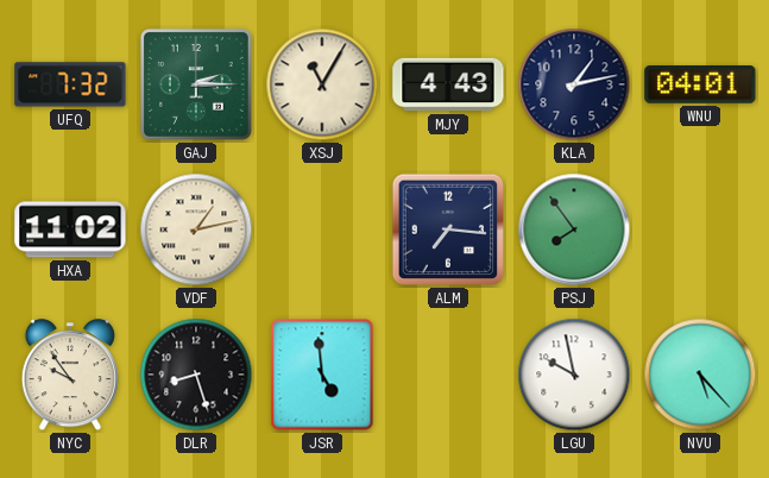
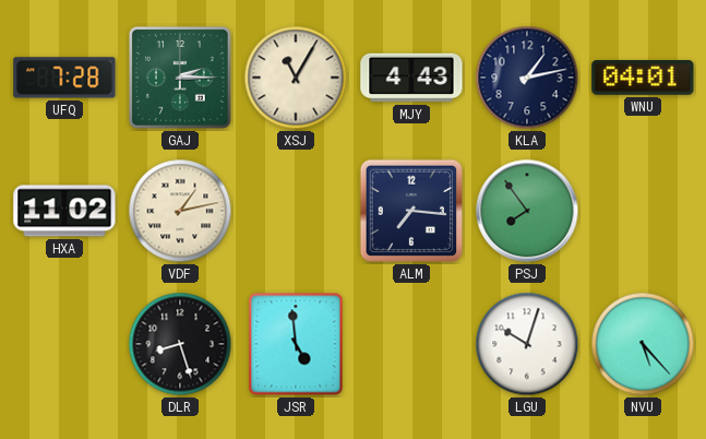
UFQ: 7:32 -> 7:28
NYC: 9:54 -> none
LGU: 9:58 -> 10:03
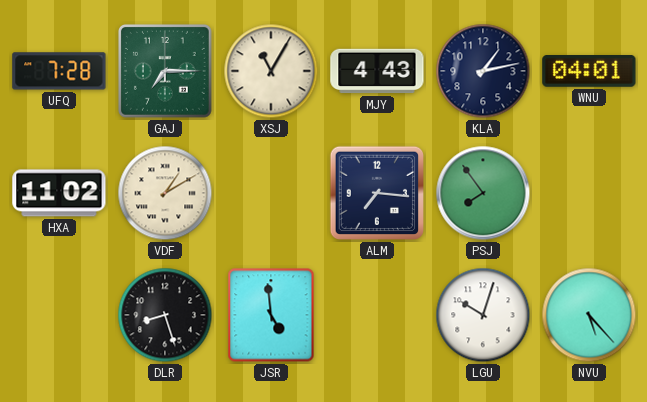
GAJ: 2:15 -> 7:15
VDF: 1:13 -> 1:10
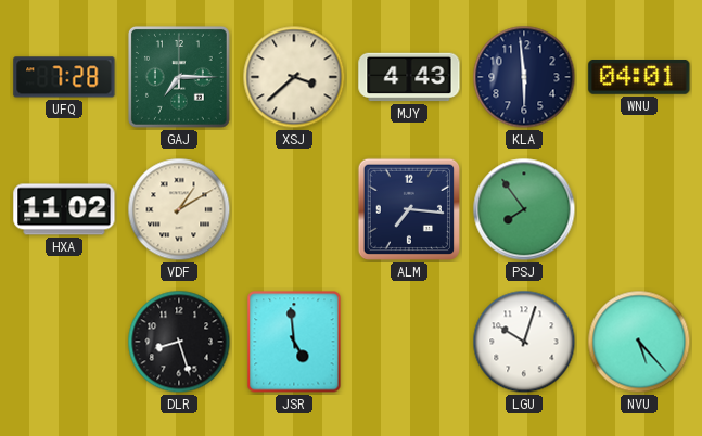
XSJ: 11:05 -> 3:38
KLA: 1:13 -> 5:59
